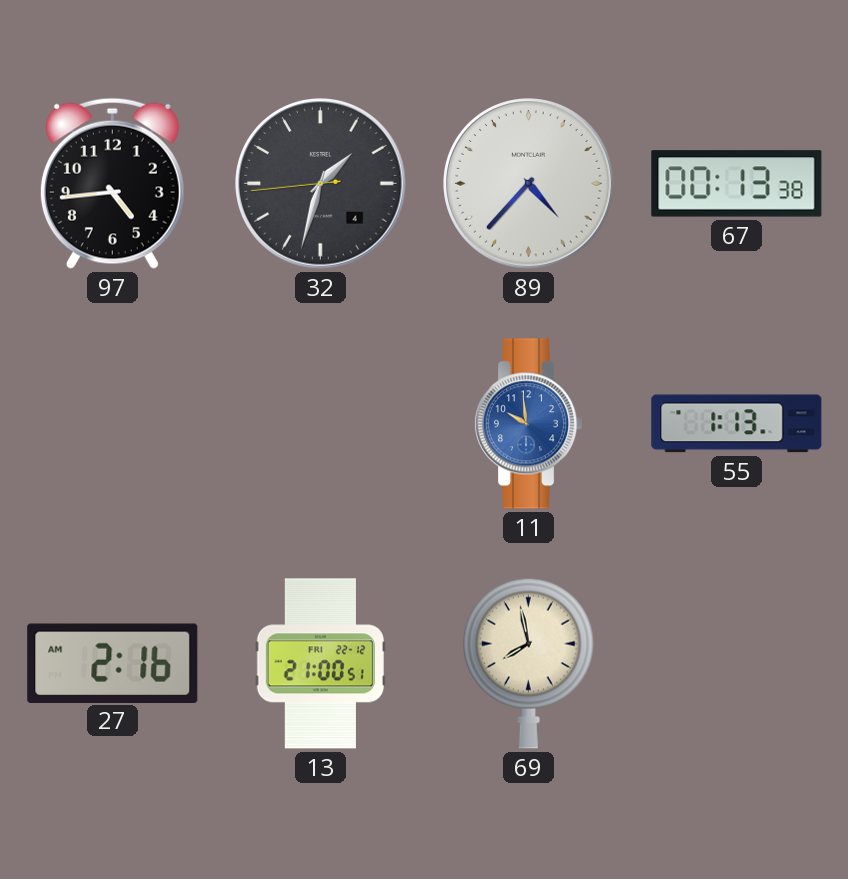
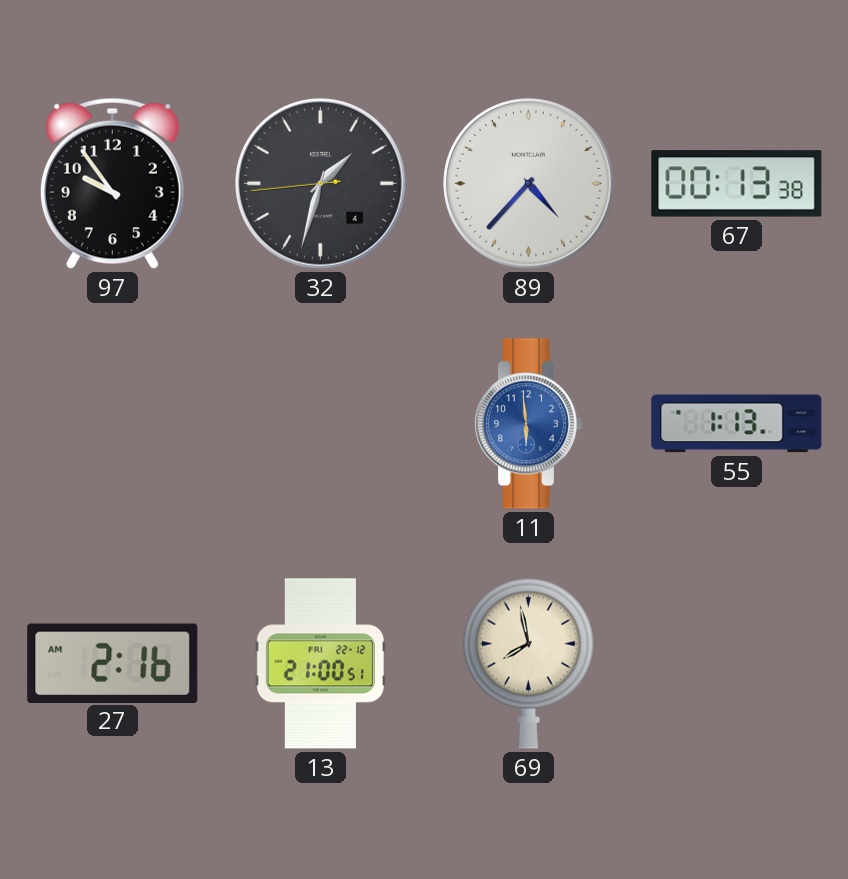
97: 4:44 -> 9:54
11: 9:59 -> 5:59
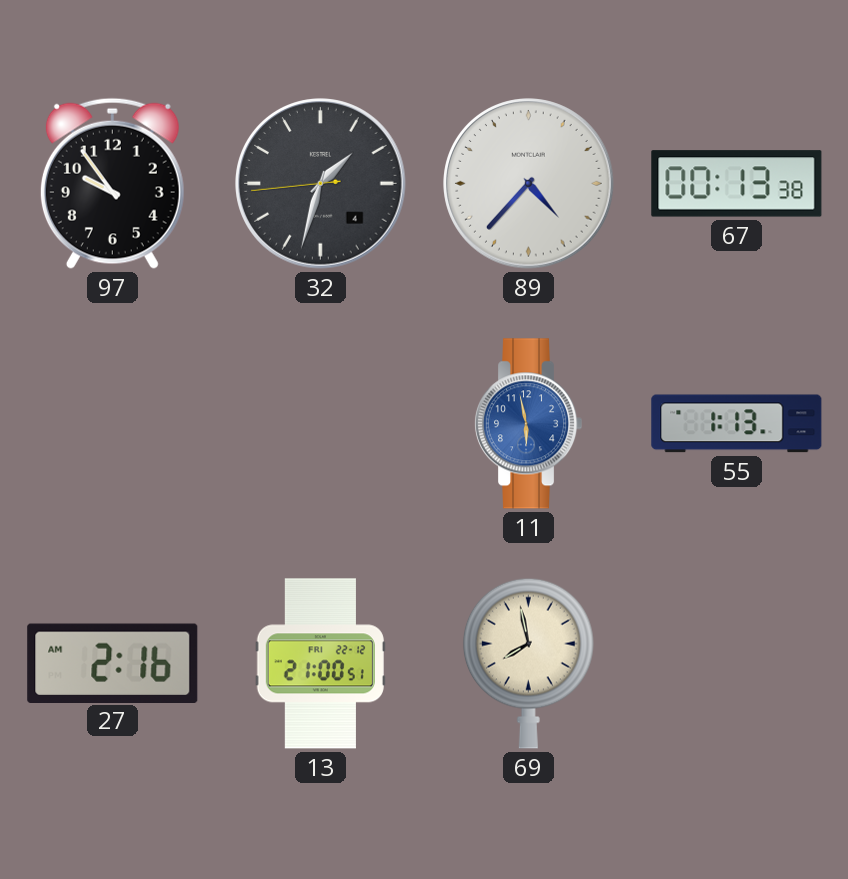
11: 5:59 -> 5:58
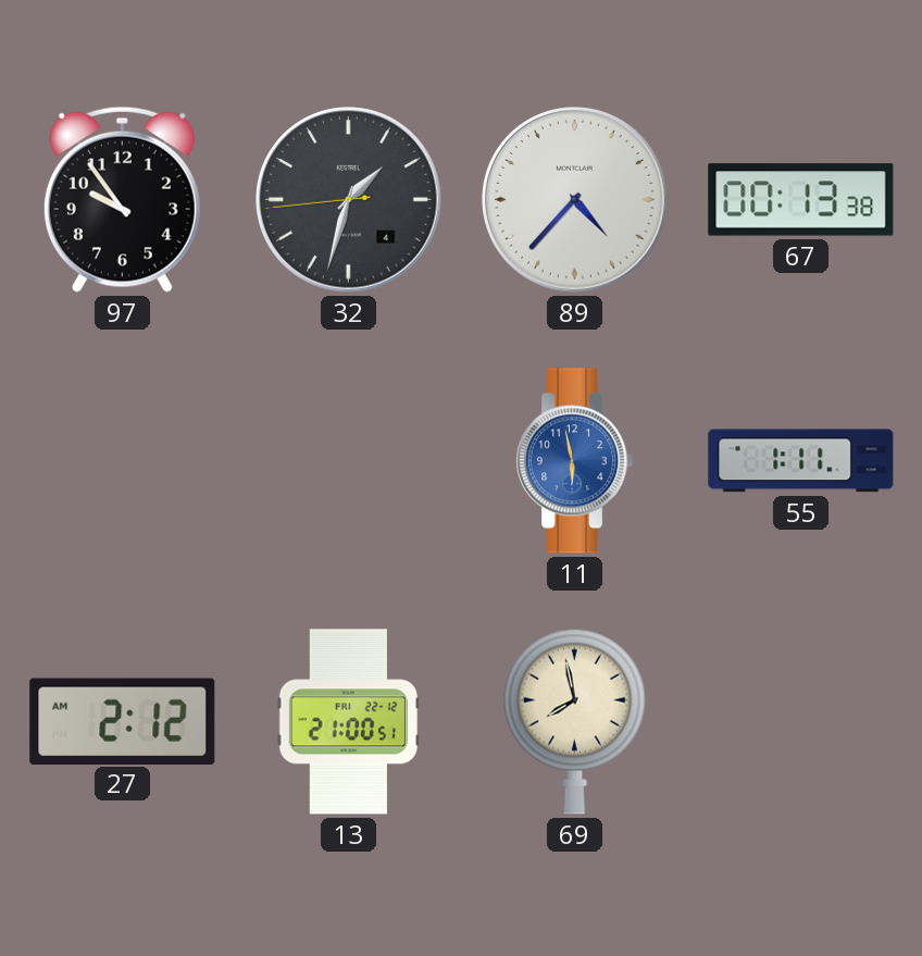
55: 1:13 -> 1:11
27: 2:16 -> 2:12
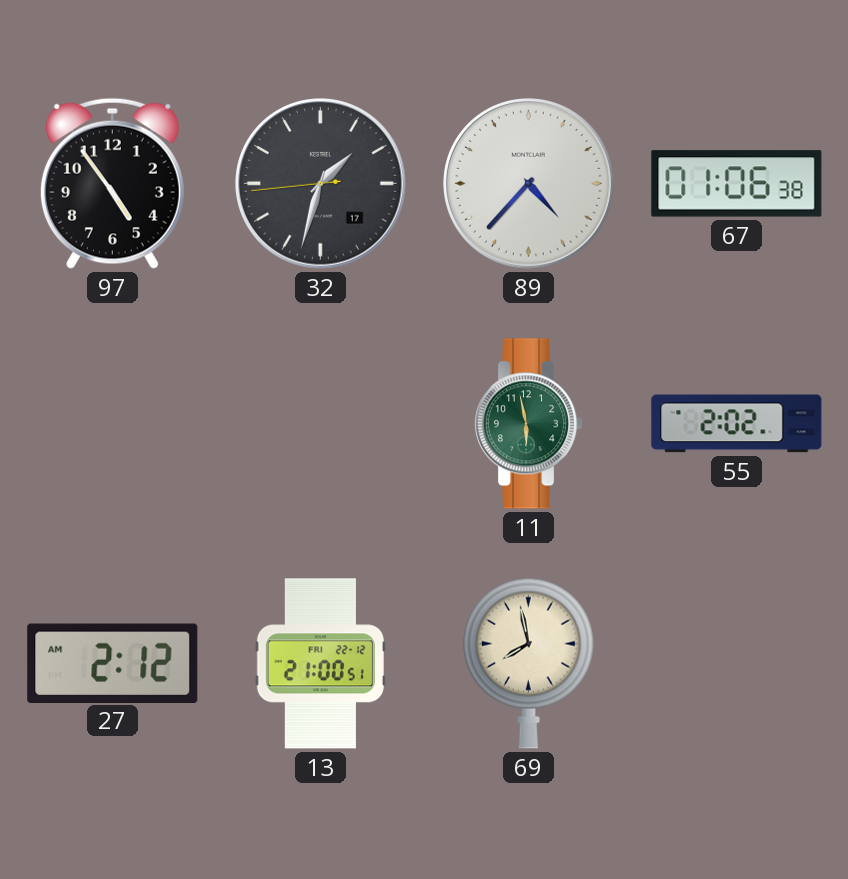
97: 9:54 -> 4:54
32 date: 4 -> 17
67: 00:13 -> 01:06
11 dial: blue -> green
55: 1:11 -> 2:02
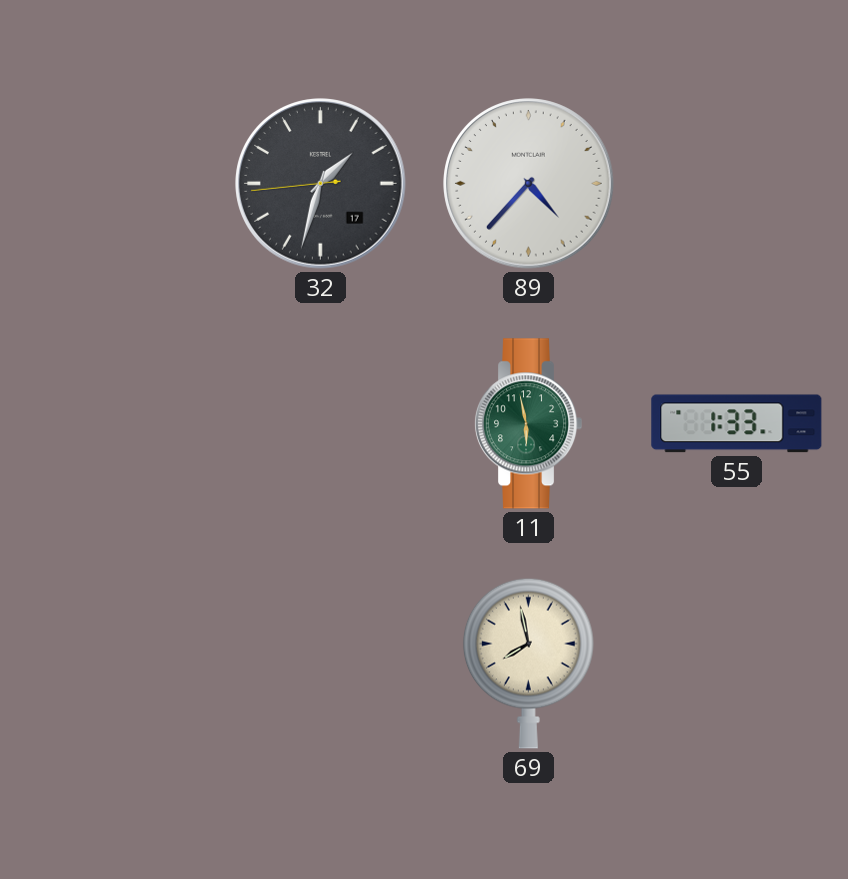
97: 4:54 -> none
67: 01:06 -> none
55: 2:02 -> 1:33
27: 2:12 -> none
13: 21:00 -> none
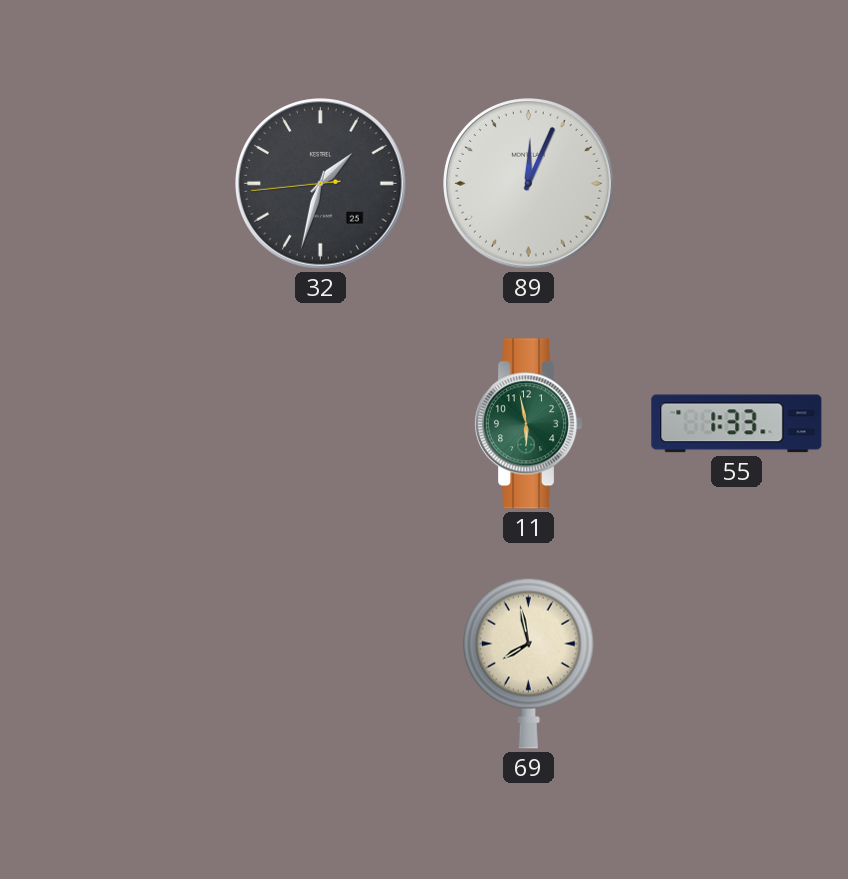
32 date: 17 -> 25
89: 4:37 -> 12:04
